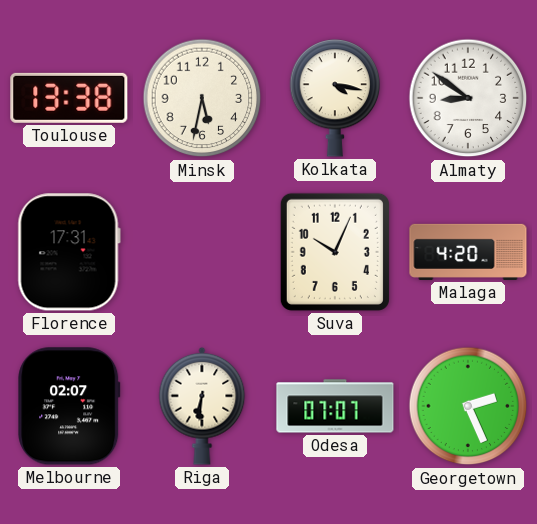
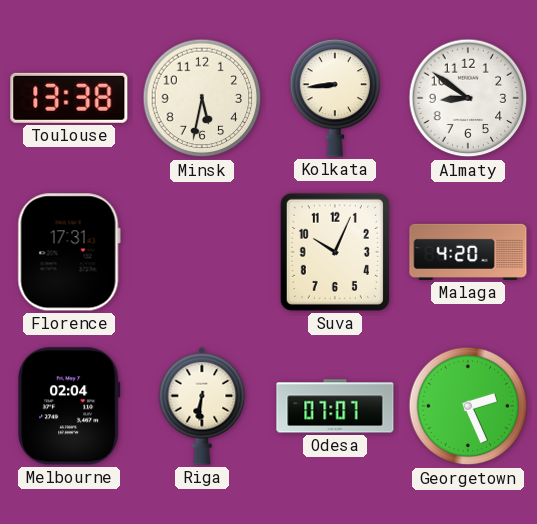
Kolkata: 4:17 -> 8:44
Melbourne: 02:07 -> 02:04
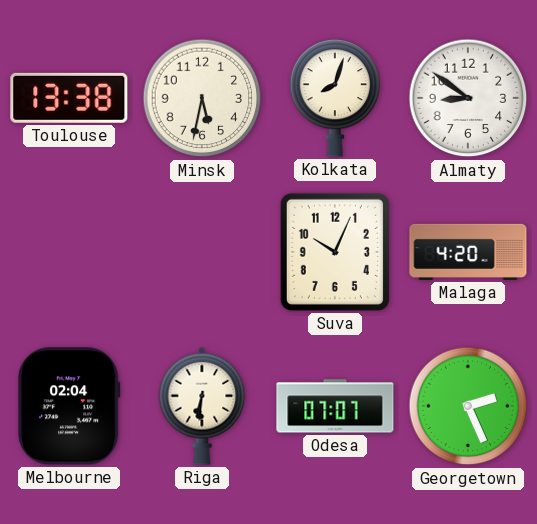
Kolkata: 8:44 -> 8:03
Florence: 17:31 -> none
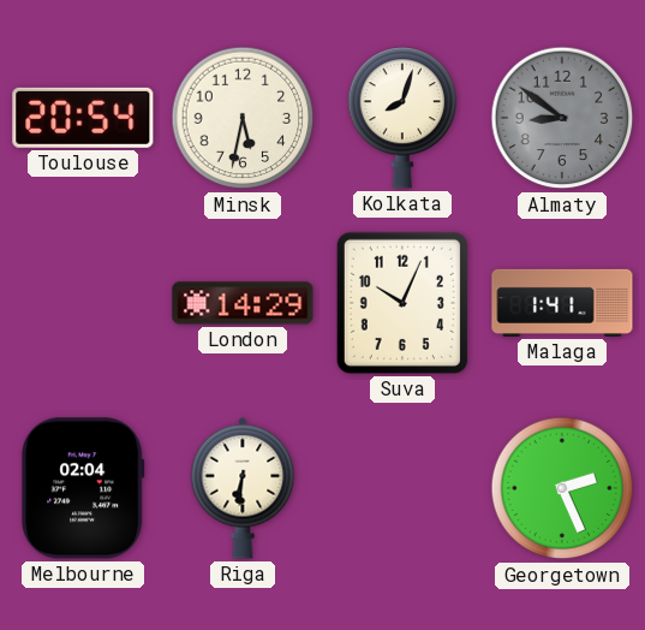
Toulouse: 13:38 -> 20:54
Almaty dial: white -> grey
London: none -> 14:29
Malaga: 4:20 -> 1:41
Odesa: 07:07 -> none
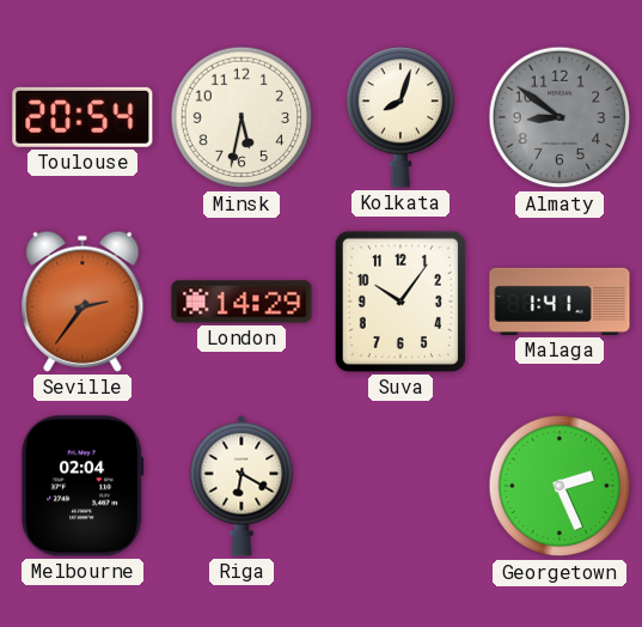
Seville: none -> 2:36
Suva: 10:04 -> 10:06
Riga: 6:31 -> 6:20
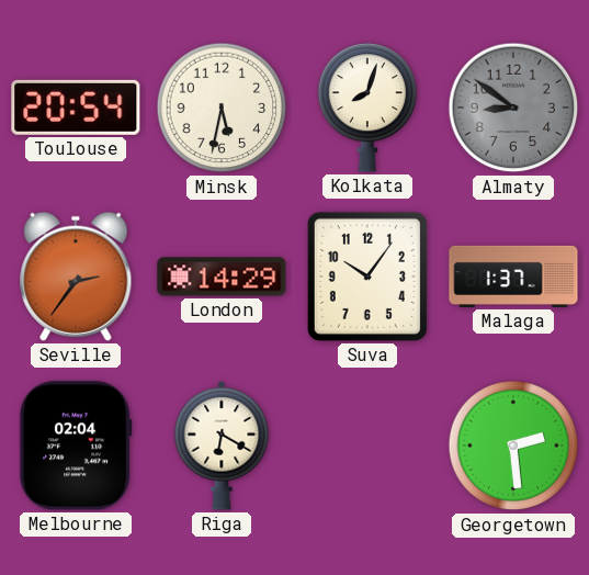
Malaga: 1:41 -> 1:37
Georgetown: 2:26 -> 2:29
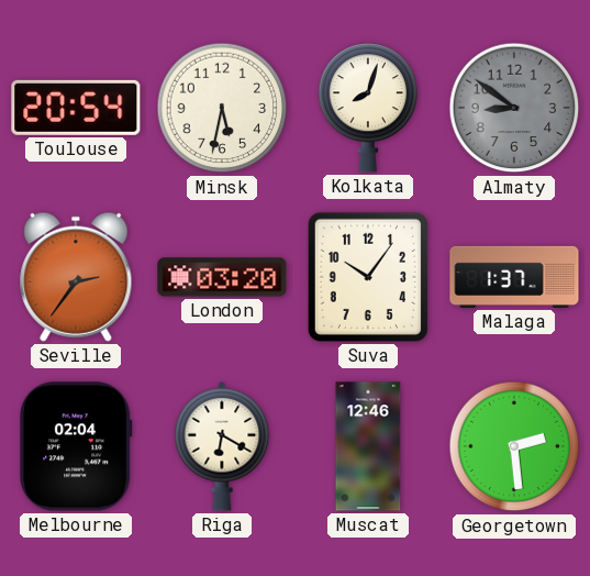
London: 14:29 -> 03:20
Muscat: none -> 12:46
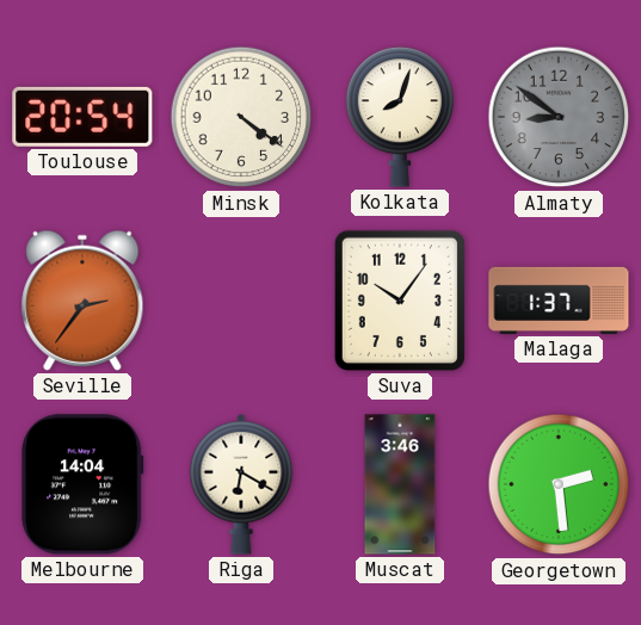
Minsk: 5:32 -> 4:21
London: 03:20 -> none
Melbourne: 02:04 -> 14:04
Muscat: 12:46 -> 3:46
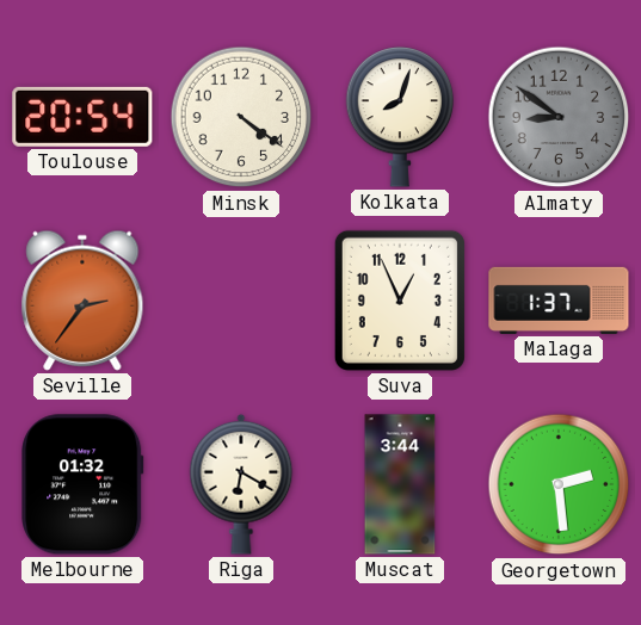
Suva: 10:06 -> 12:56
Melbourne: 14:04 -> 01:32
Muscat: 3:46 -> 3:44
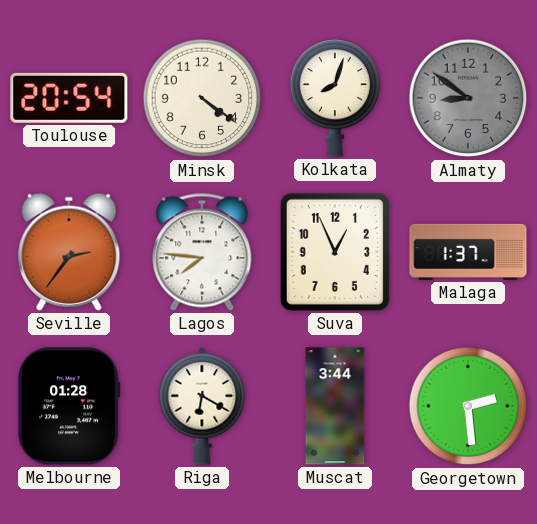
Lagos: none -> 7:46
Melbourne: 01:32 -> 01:28
